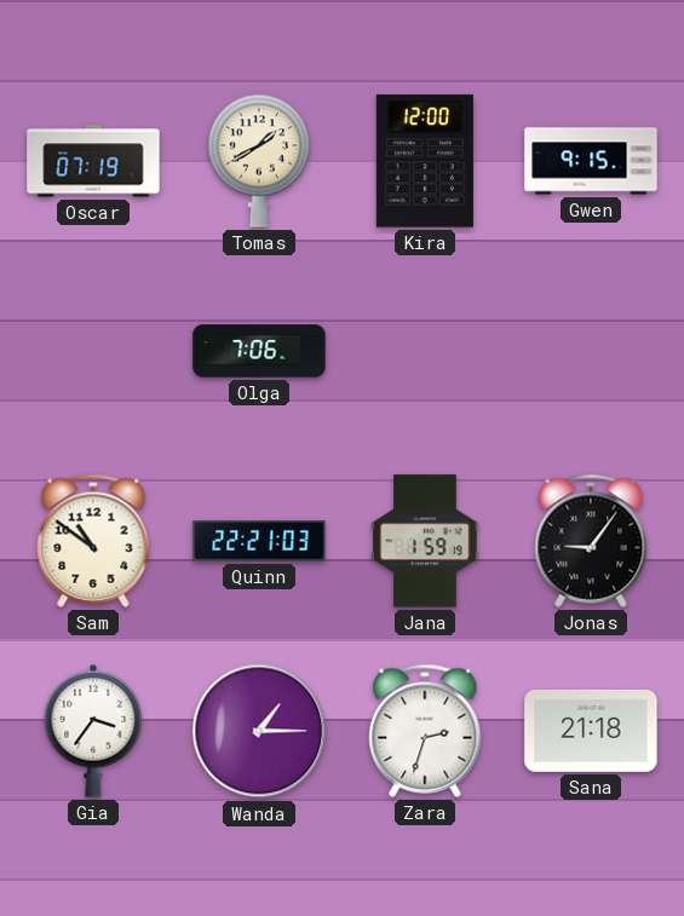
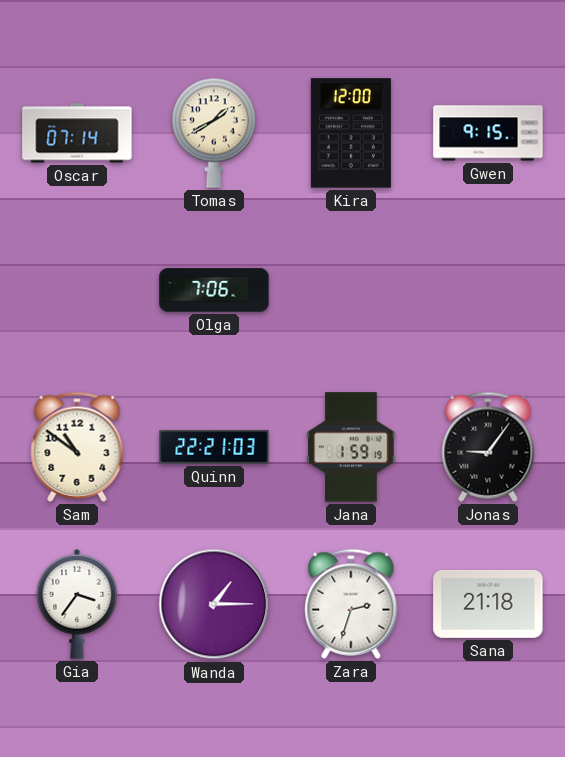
Oscar: 07:19 -> 07:14
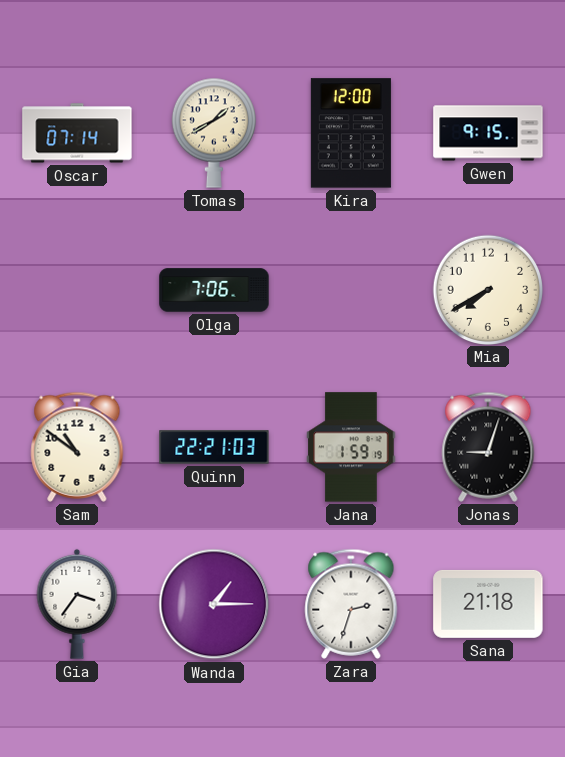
Mia: none -> 7:40
Jonas: 9:06 -> 9:03
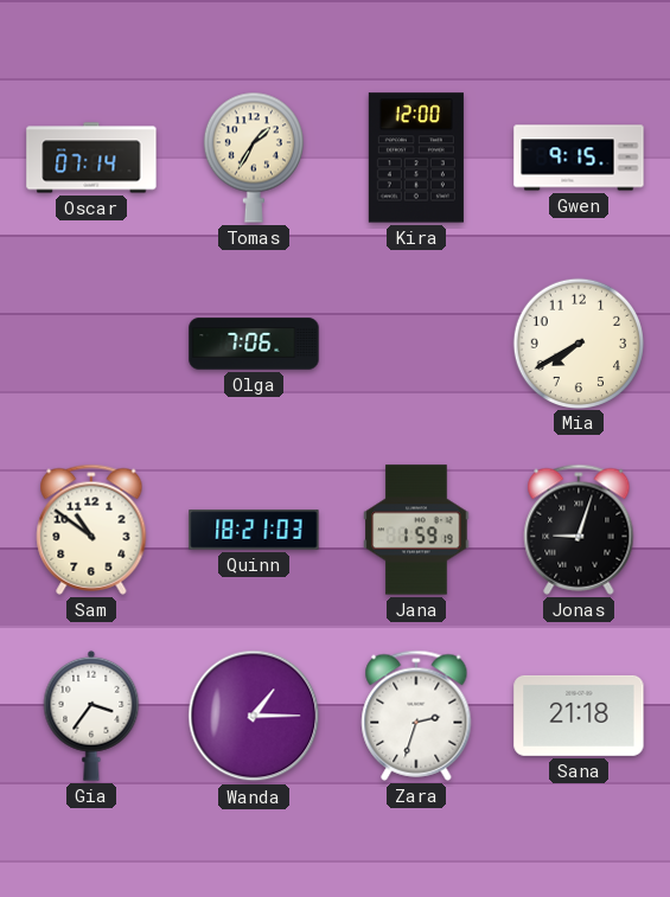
Tomas: 1:40 -> 1:35
Quinn: 22:21 -> 18:21
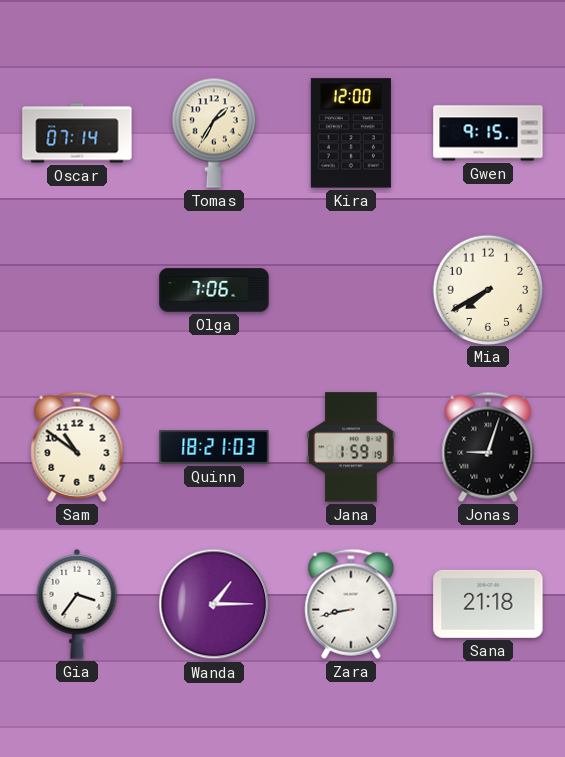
Zara: 2:33 -> 8:43
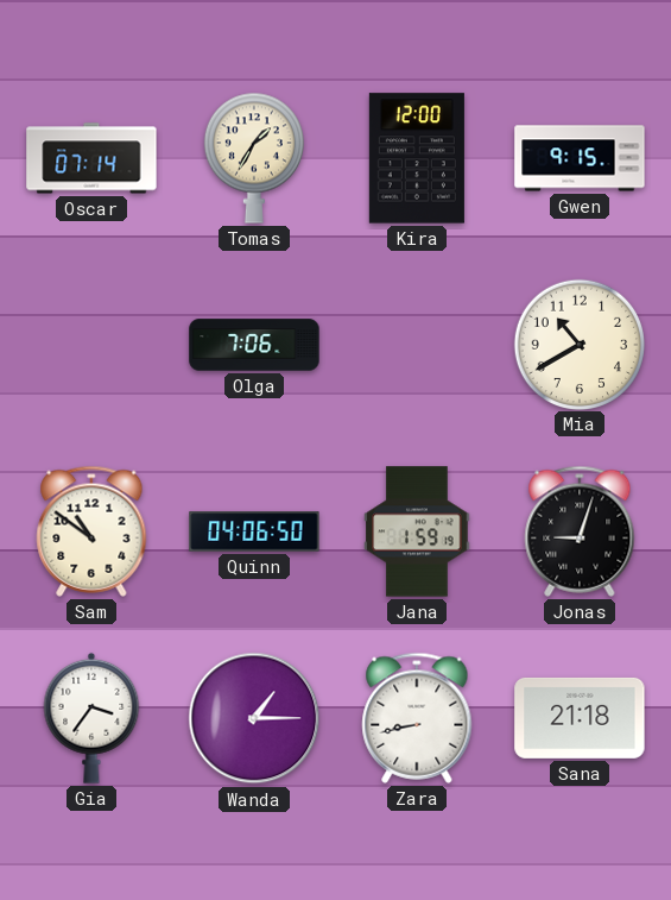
Mia: 7:40 -> 10:40
Quinn: 18:21 -> 04:06
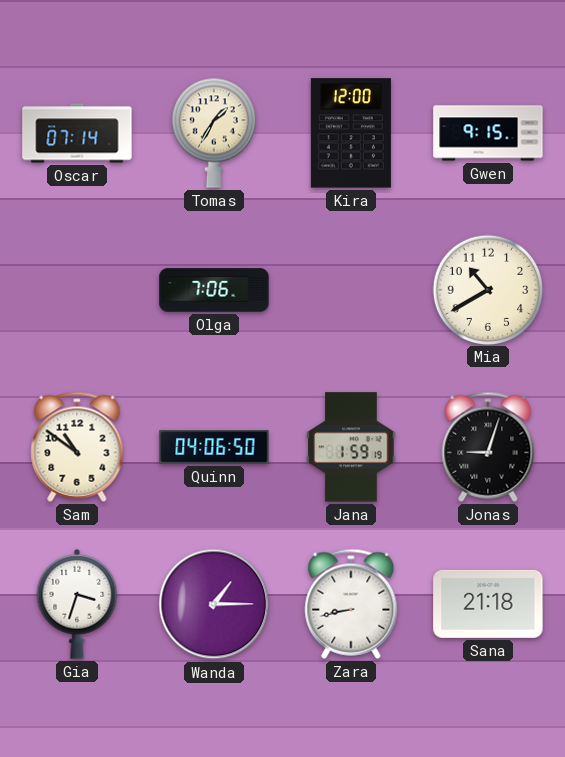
Gia: 3:36 -> 3:33
